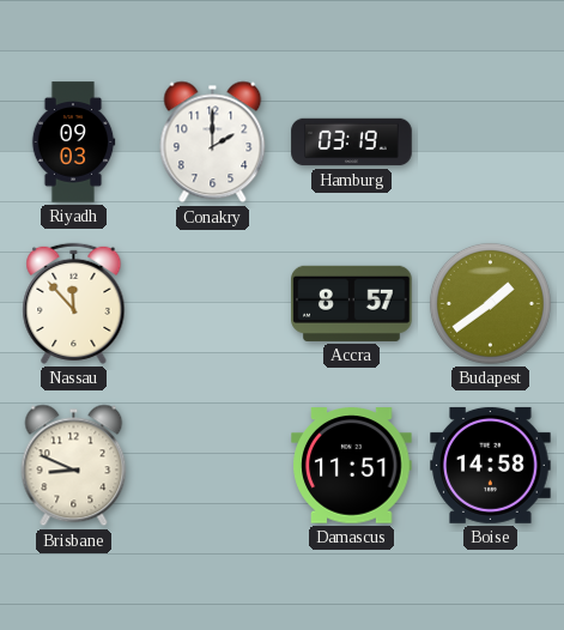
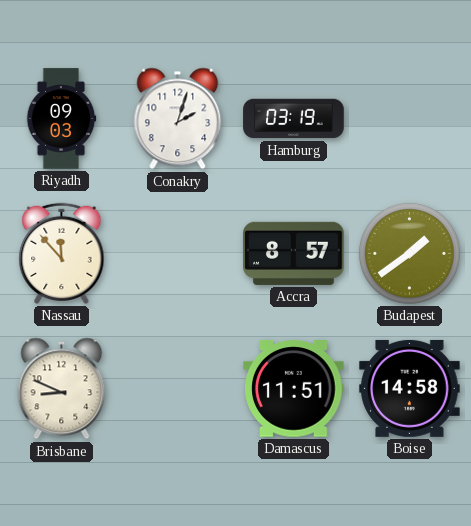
Conakry: 2:00 -> 2:03
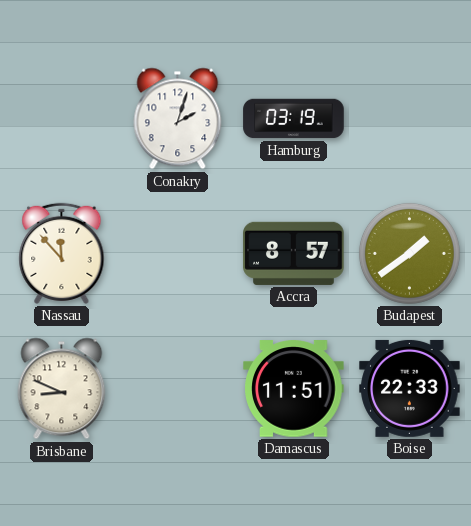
Riyadh: 09:03 -> none
Boise: 14:58 -> 22:33
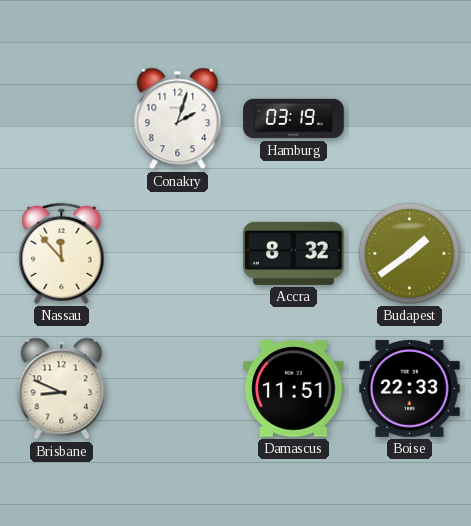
Accra: 8:57 -> 8:32
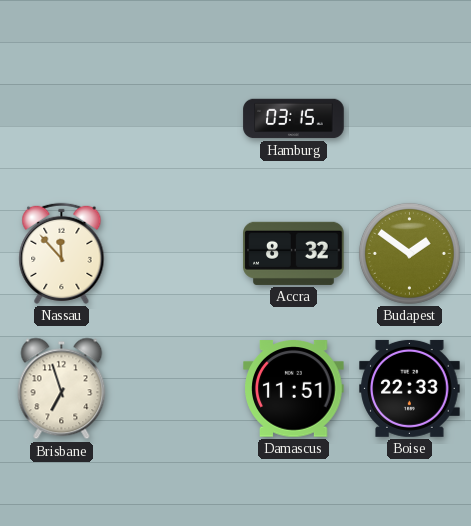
Conakry: 2:03 -> none
Hamburg: 03:19 -> 03:15
Budapest: 1:39 -> 1:51
Brisbane: 8:49 -> 6:57
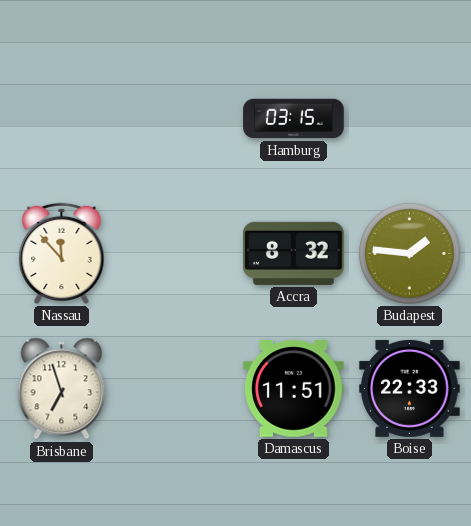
Budapest: 1:51 -> 1:46
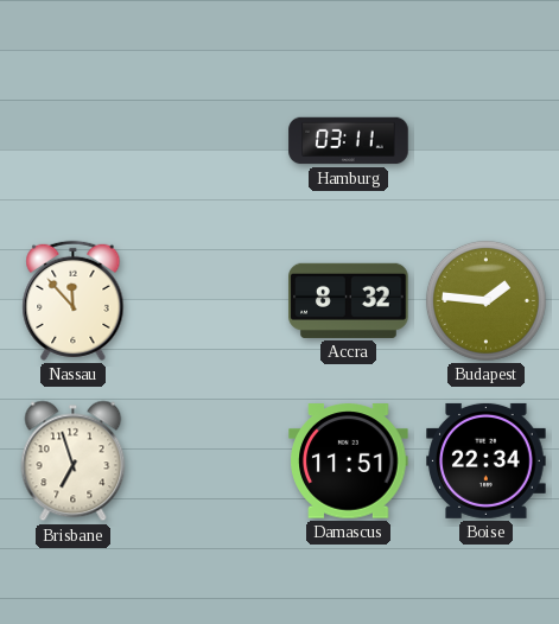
Hamburg: 03:15 -> 03:11
Boise: 22:33 -> 22:34
